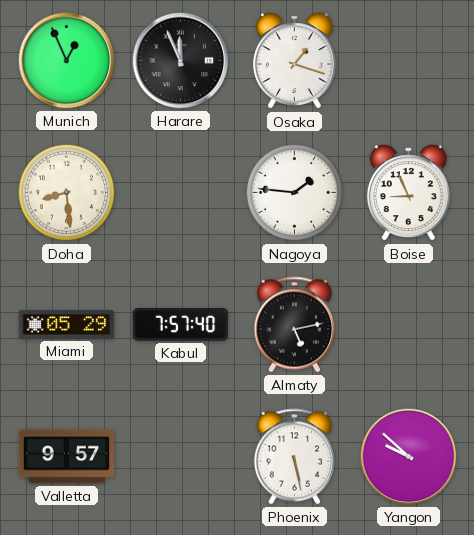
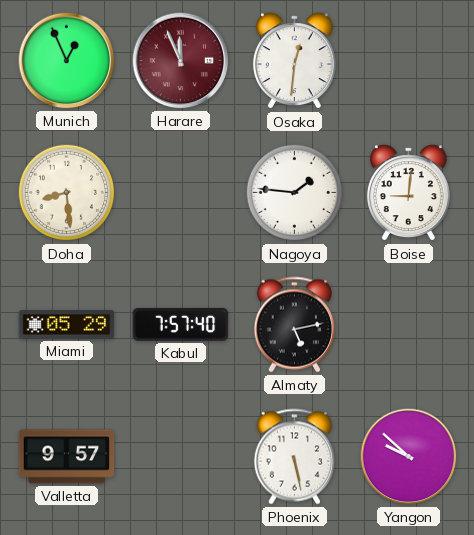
Harare dial: black -> burgundy
Osaka: 1:18 -> 12:31
Boise: 8:56 -> 9:01
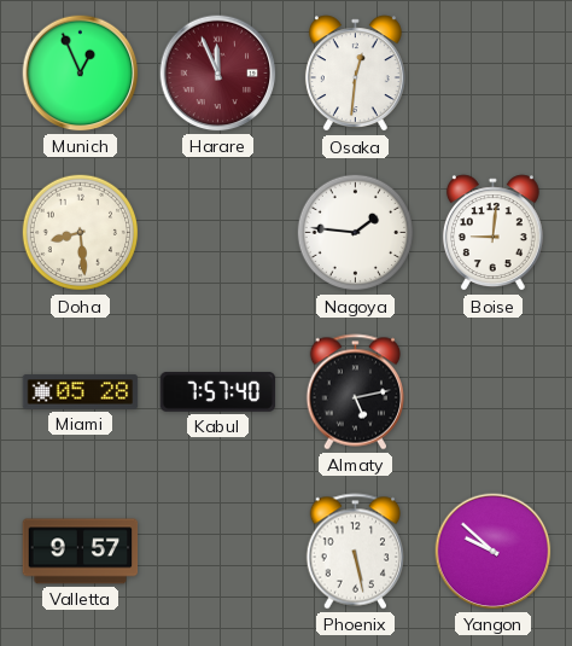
Miami: 05:29 -> 05:28
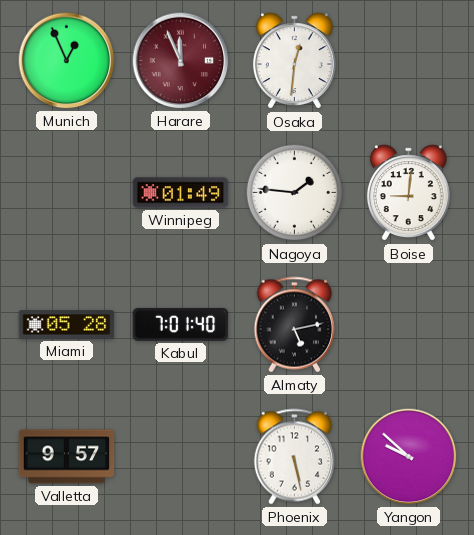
Doha: 8:29 -> none
Winnipeg: none -> 01:49
Kabul: 7:57 -> 7:01
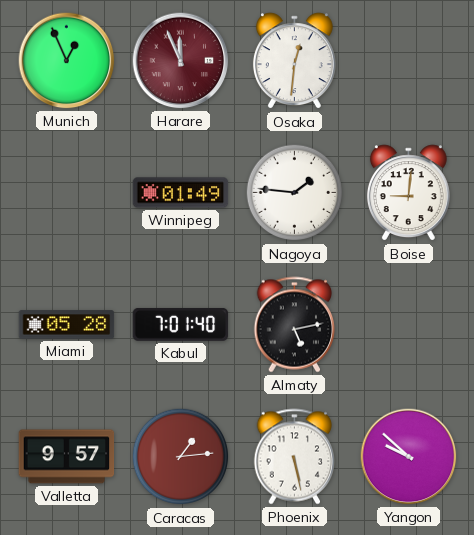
Caracas: none -> 1:14
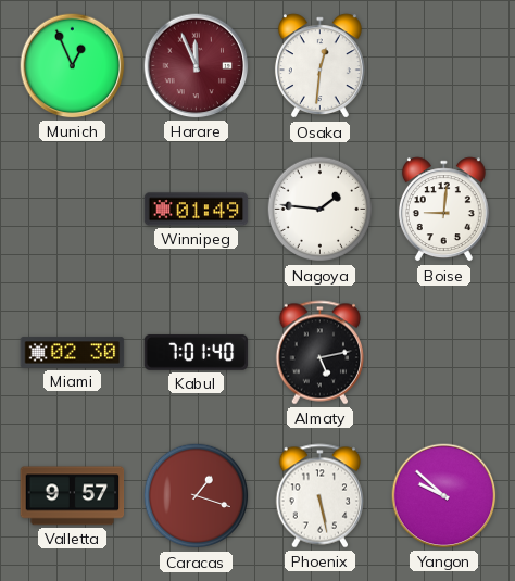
Miami: 05:28 -> 02:30
Caracas: 1:14 -> 1:18
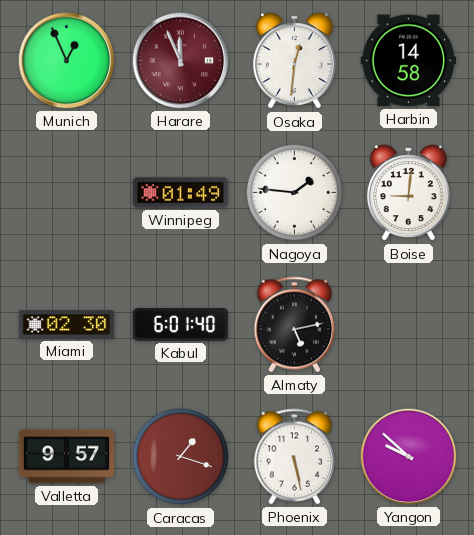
Harbin: none -> 14:58
Kabul: 7:01 -> 6:01
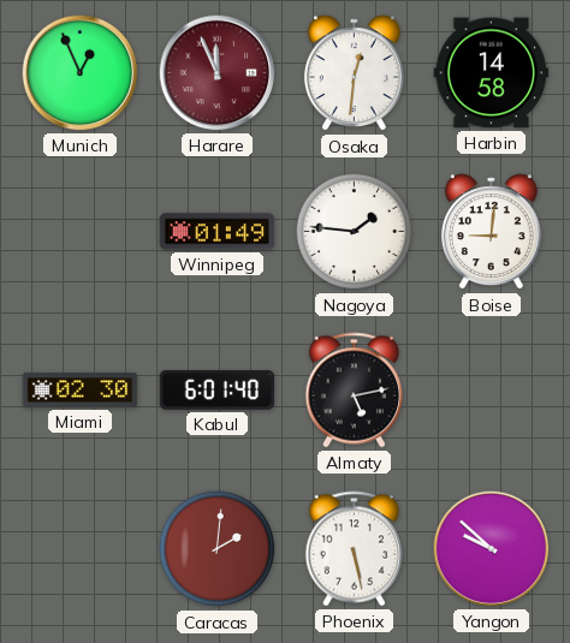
Valletta: 9:57 -> none
Caracas: 1:18 -> 2:01
